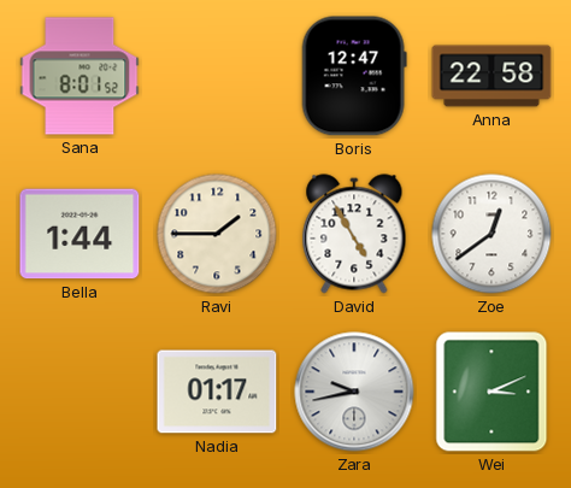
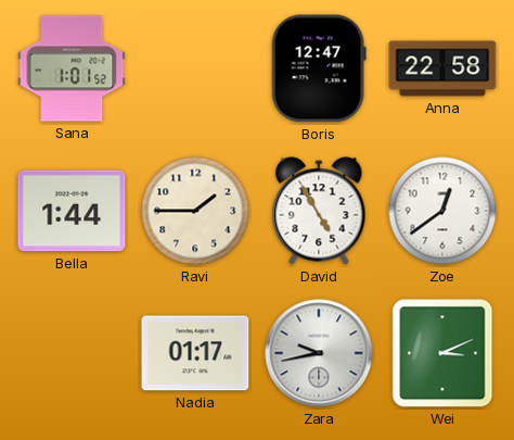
Sana: 8:01 -> 1:01
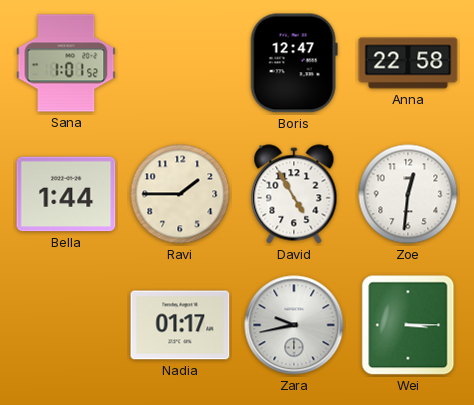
Zoe: 12:39 -> 12:31
Wei: 3:11 -> 3:15
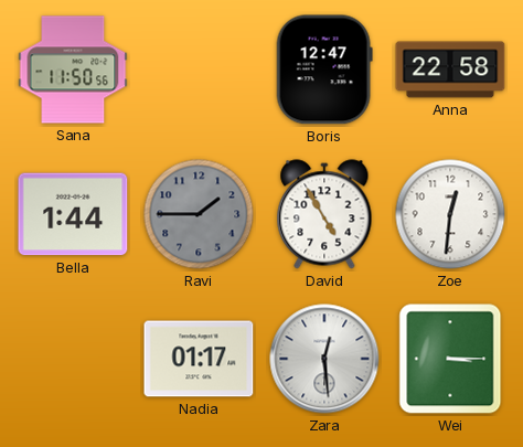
Sana: 1:01 -> 11:50
Ravi dial: cream -> grey
Zara: 9:43 -> 12:29
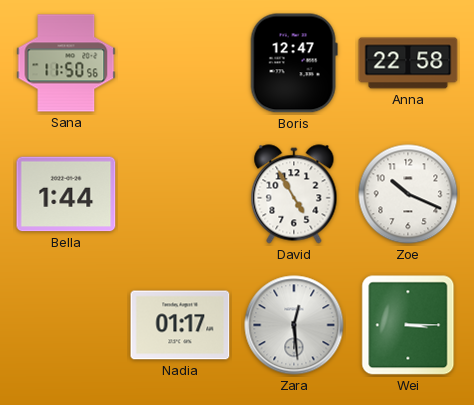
Ravi: 1:45 -> none
Zoe: 12:31 -> 10:19
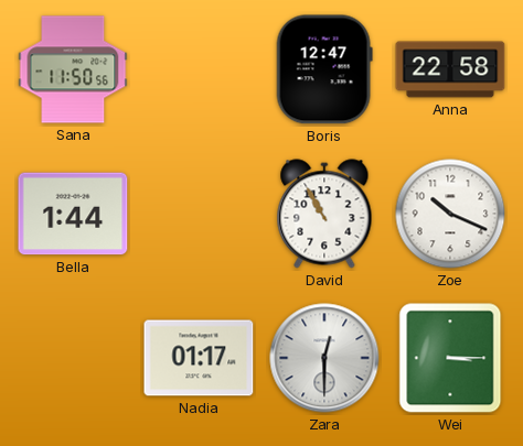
David: 4:55 -> 10:55
Zara: 12:29 -> 12:30
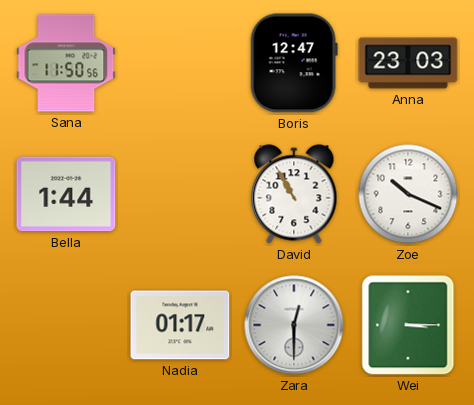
Anna: 22:58 -> 23:03
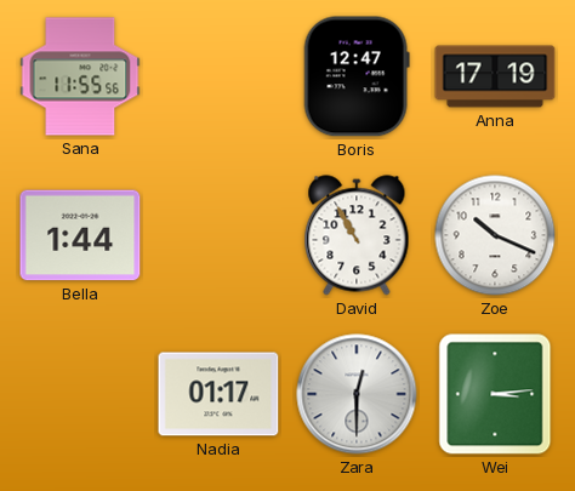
Sana: 11:50 -> 11:55
Anna: 23:03 -> 17:19
Wei: 3:15 -> 3:14
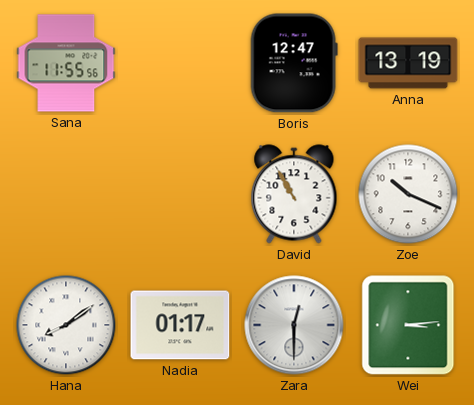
Anna: 17:19 -> 13:19
Bella: 1:44 -> none
Hana: none -> 8:09
